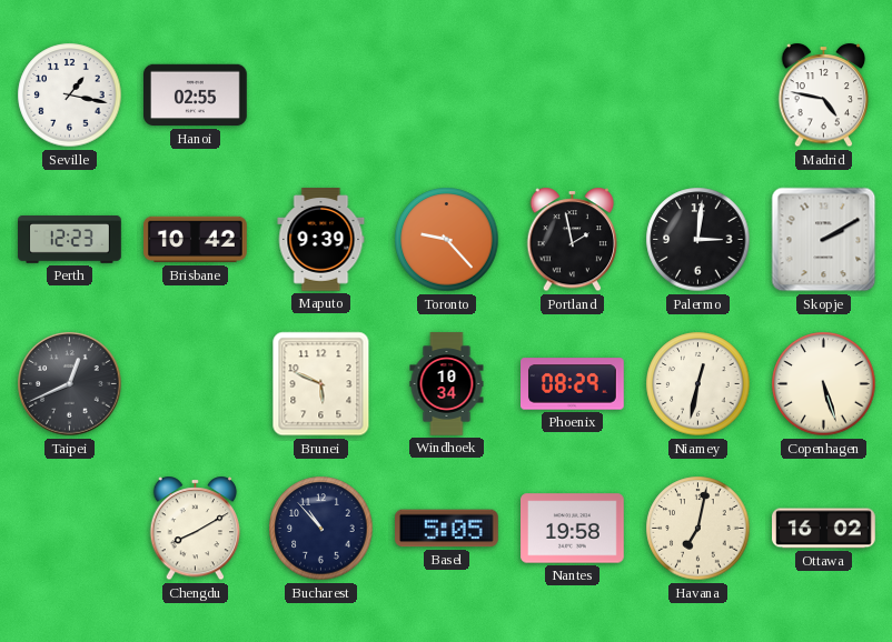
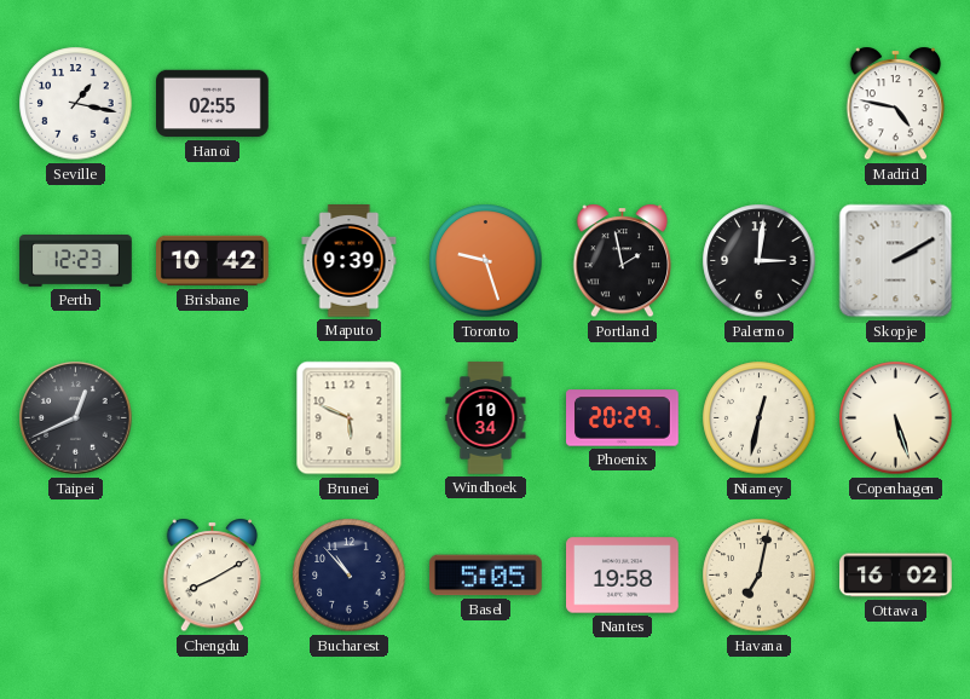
Toronto: 9:23 -> 9:27
Phoenix: 08:29 -> 20:29
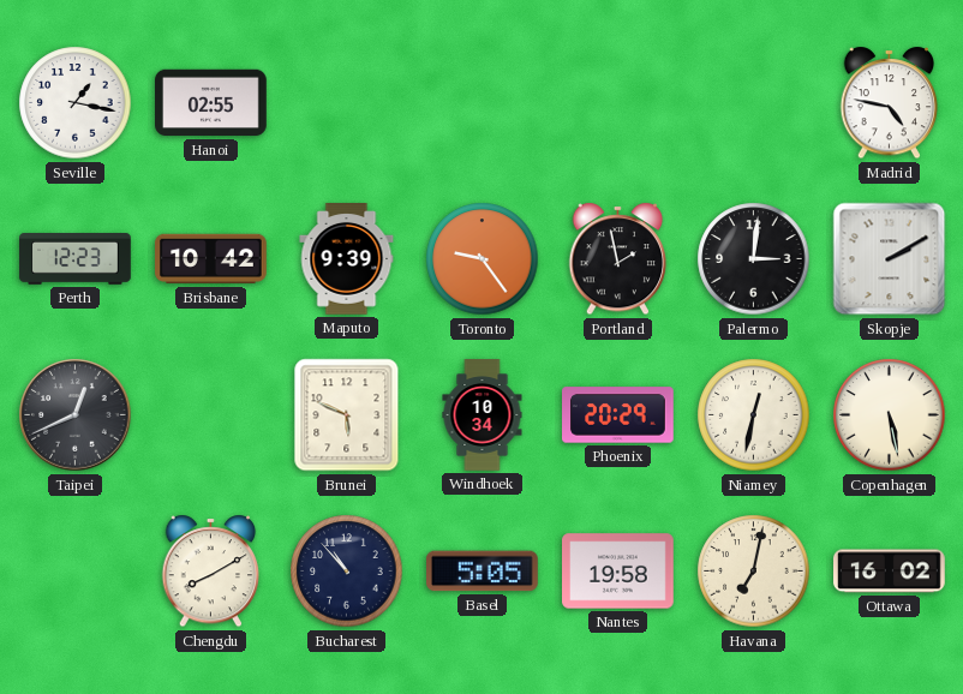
Toronto: 9:27 -> 9:24
Copenhagen: 5:27 -> 5:28
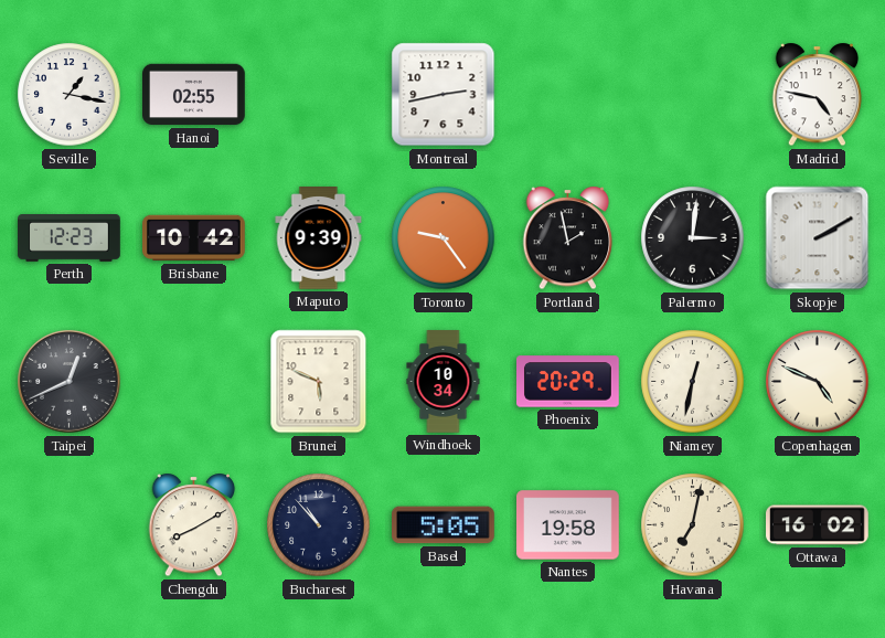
Montreal: none -> 2:43
Copenhagen: 5:28 -> 4:49
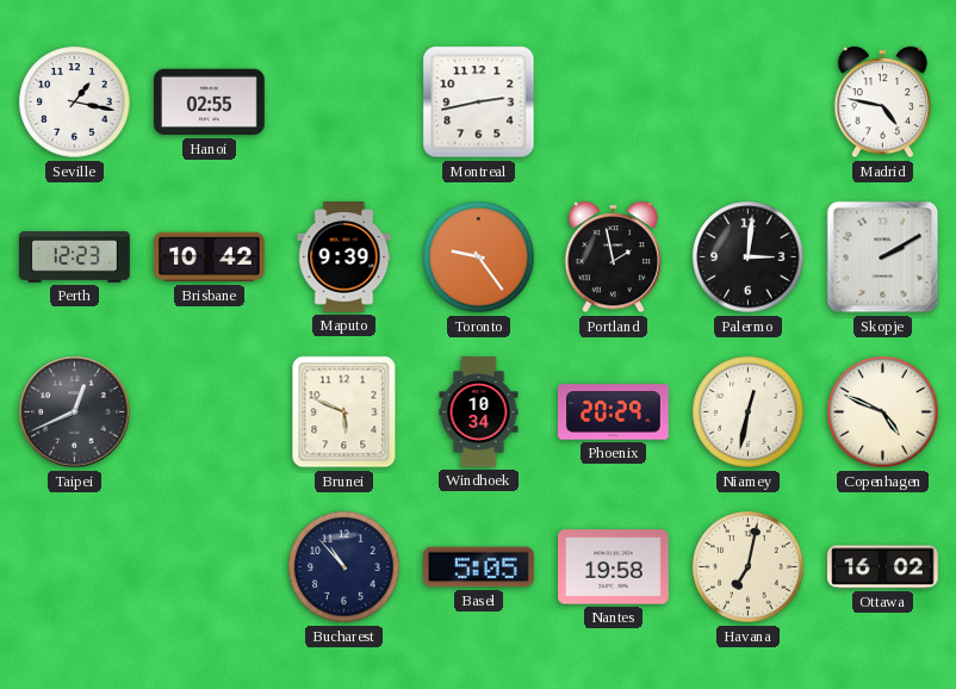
Chengdu: 8:10 -> none
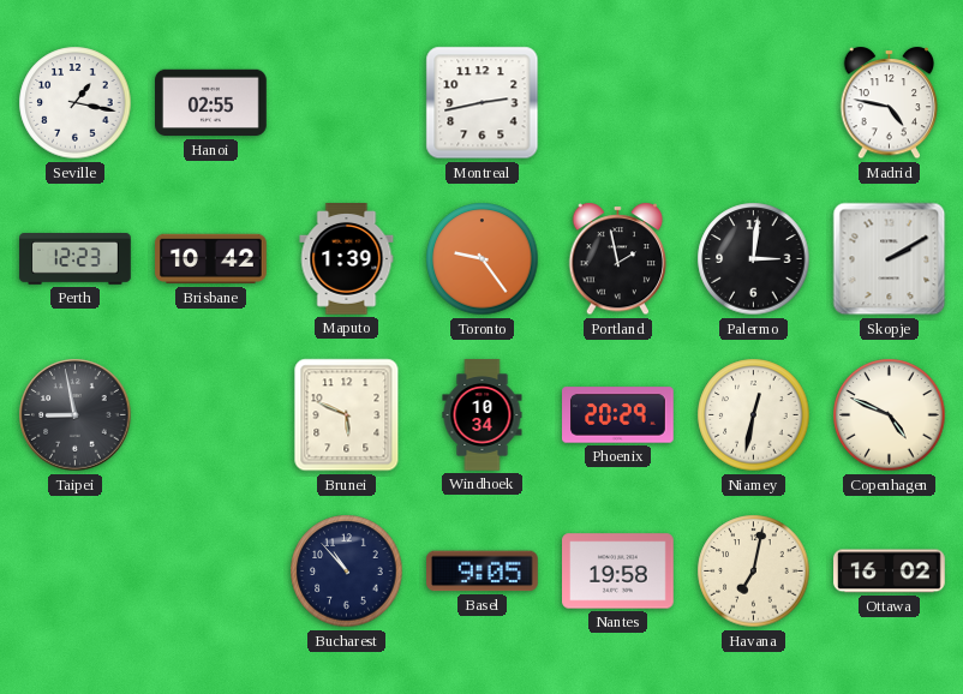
Maputo: 9:39 -> 1:39
Taipei: 12:41 -> 8:58
Basel: 5:05 -> 9:05
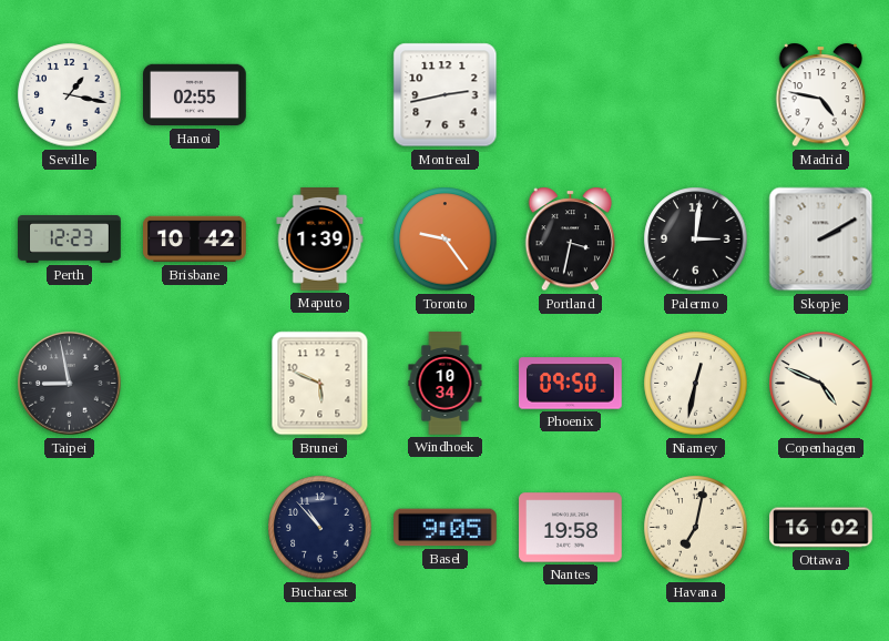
Portland: 1:58 -> 3:32
Phoenix: 20:29 -> 09:50
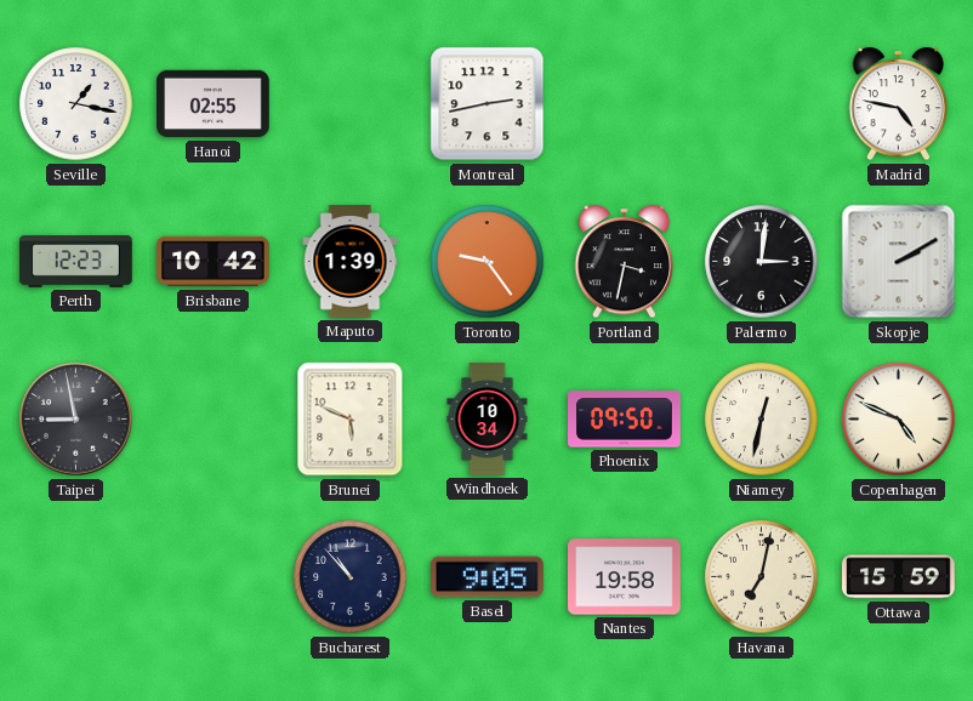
Ottawa: 16:02 -> 15:59
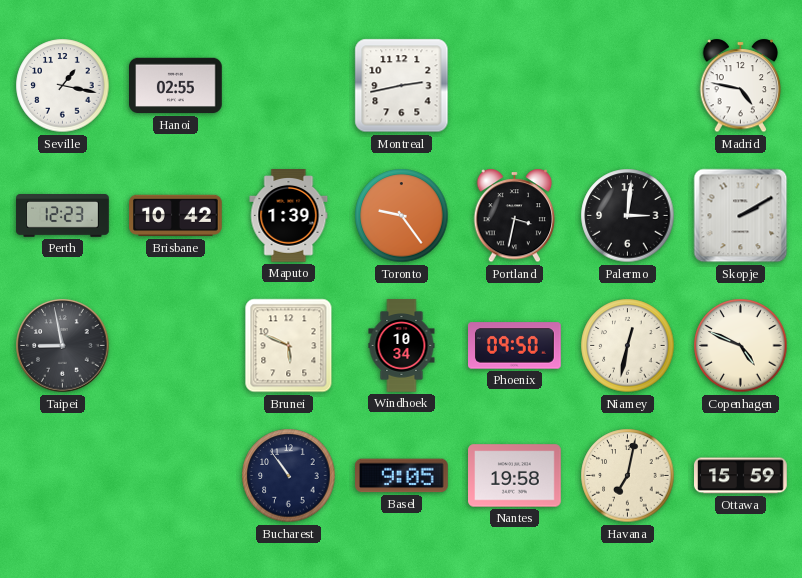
Bucharest: 10:53 -> 10:54
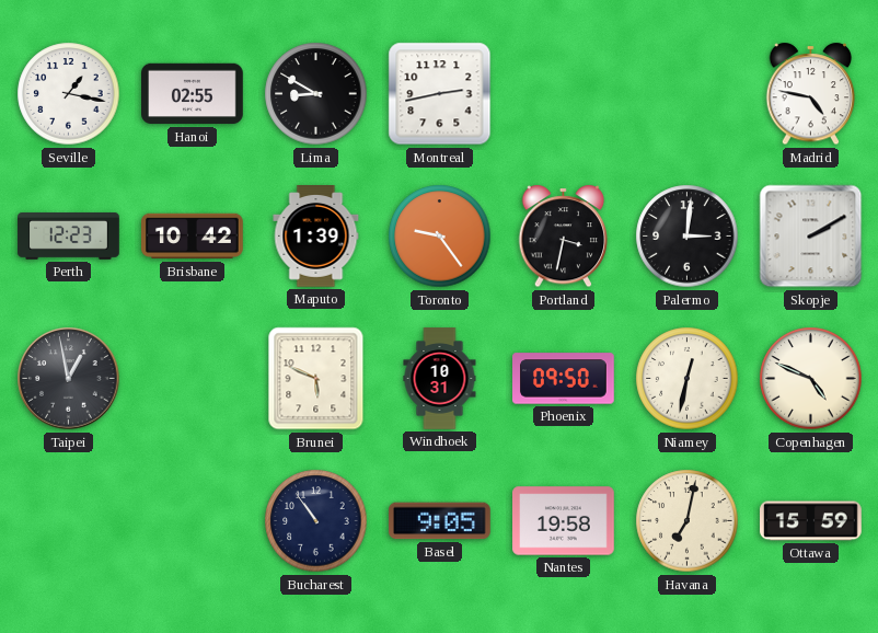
Lima: none -> 8:50
Taipei: 8:58 -> 12:58
Windhoek: 10:34 -> 10:31
